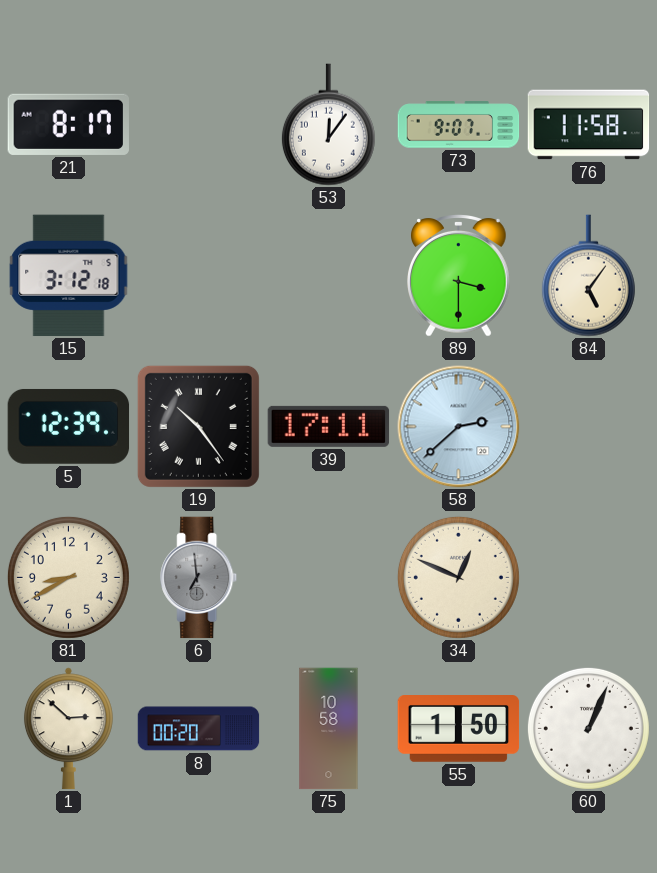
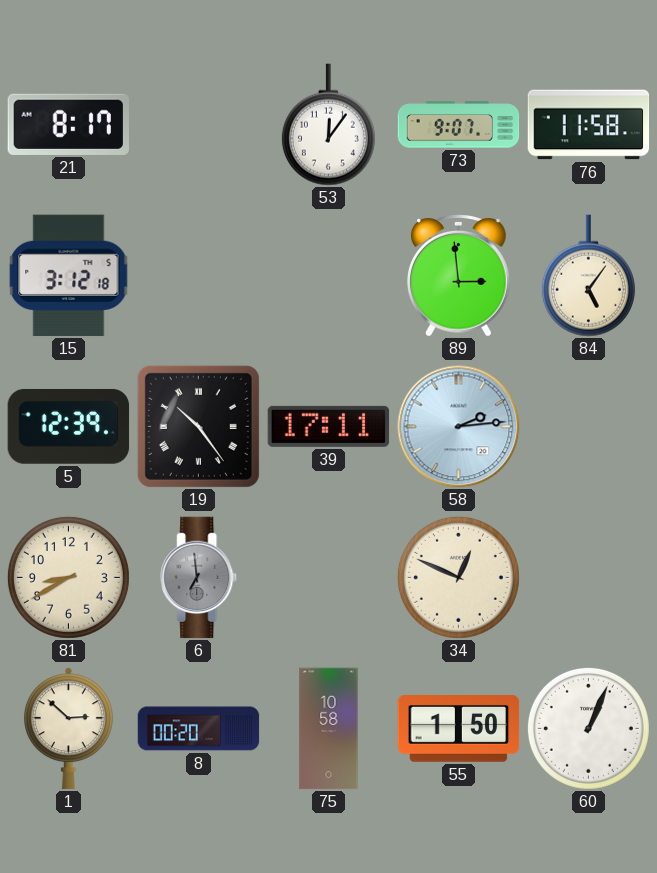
89: 3:30 -> 2:59
58: 2:38 -> 2:14
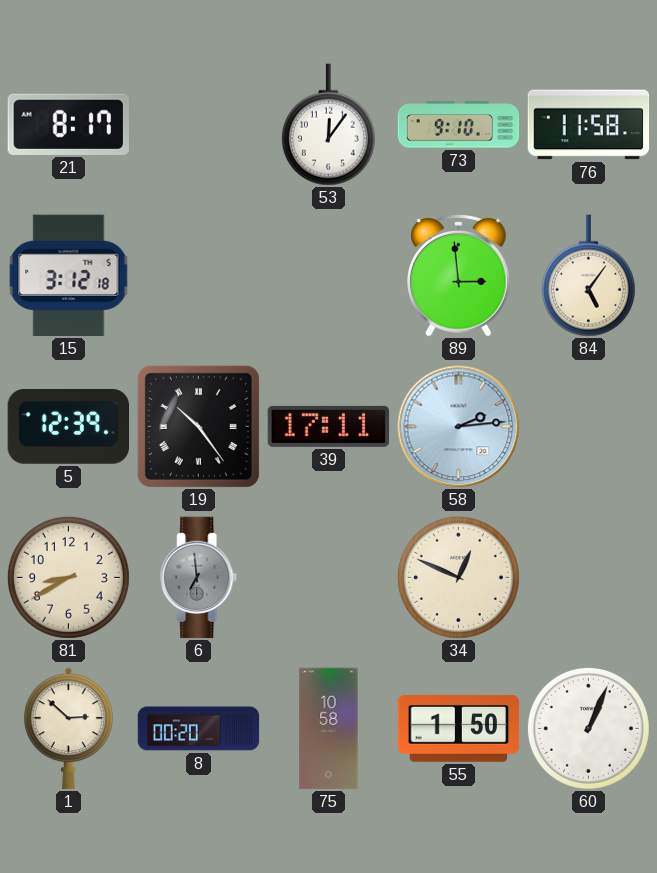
73: 9:07 -> 9:10
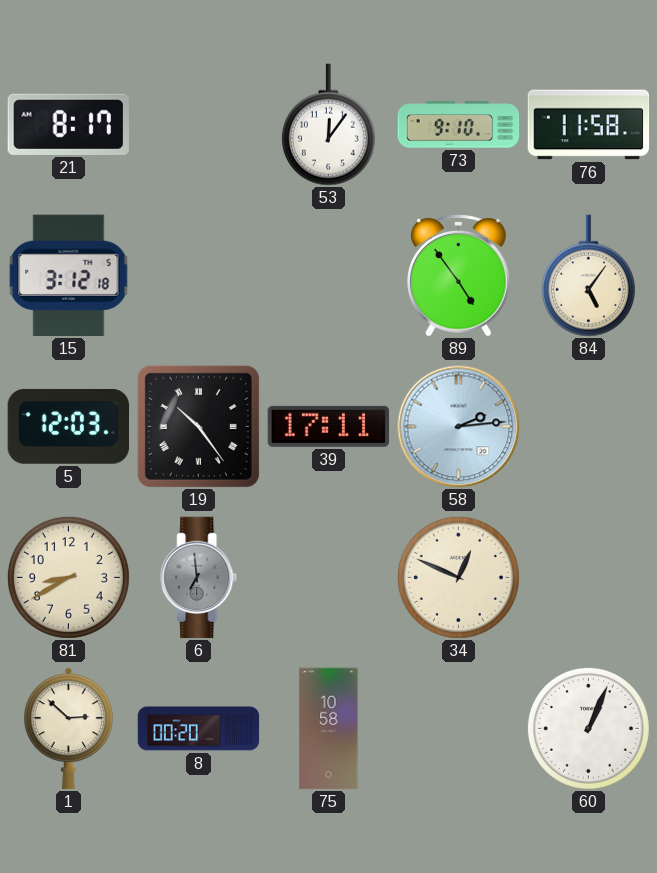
89: 2:59 -> 4:54
5: 12:39 -> 12:03
55: 1:50 -> none
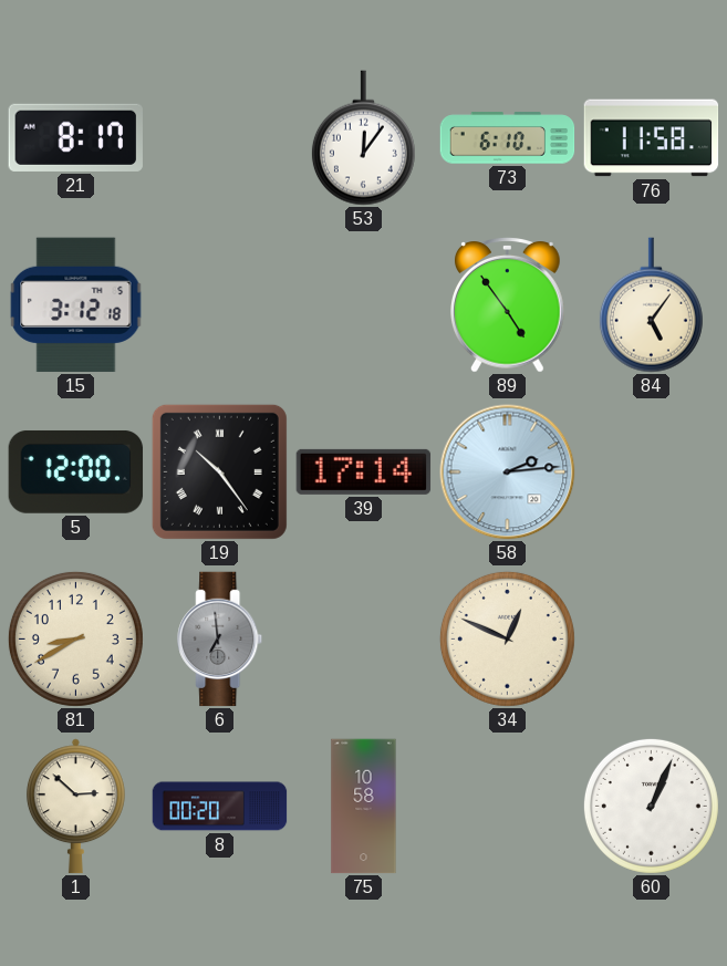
73: 9:10 -> 6:10
5: 12:03 -> 12:00
39: 17:11 -> 17:14
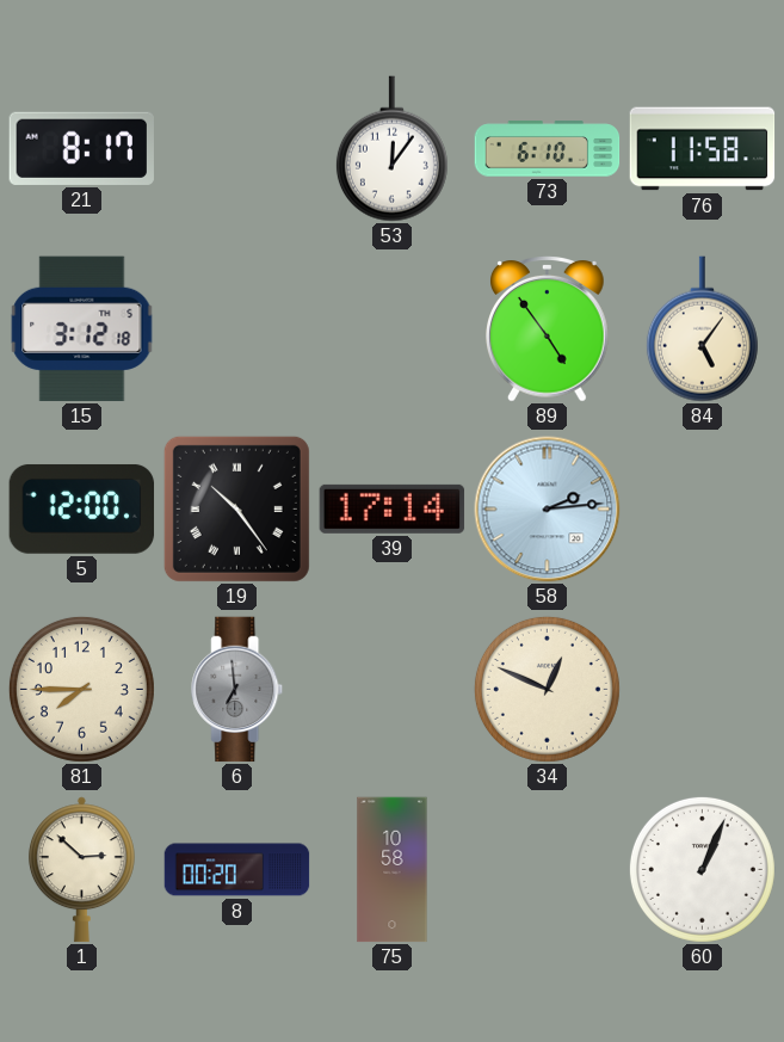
81: 8:40 -> 7:45
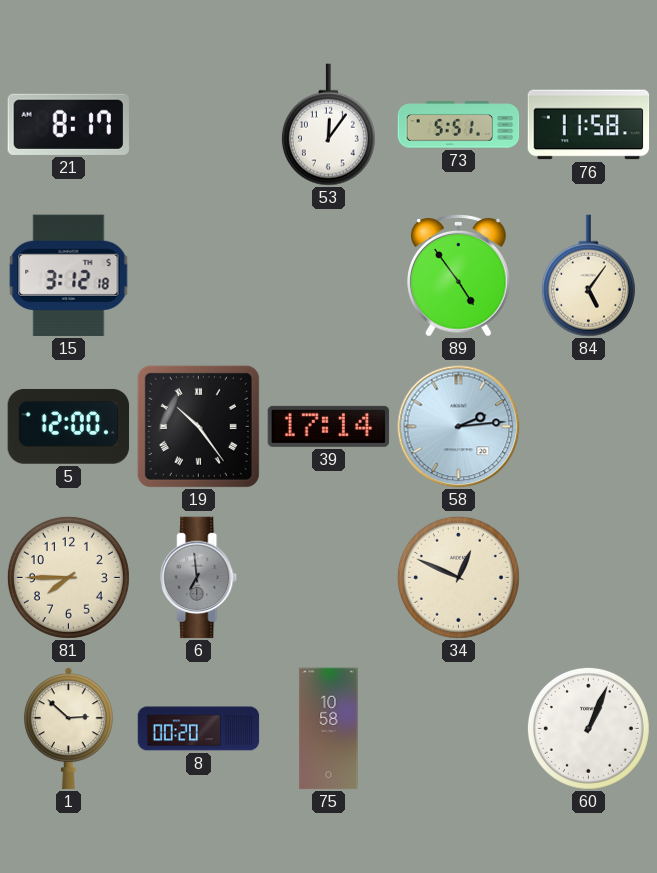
73: 6:10 -> 5:51
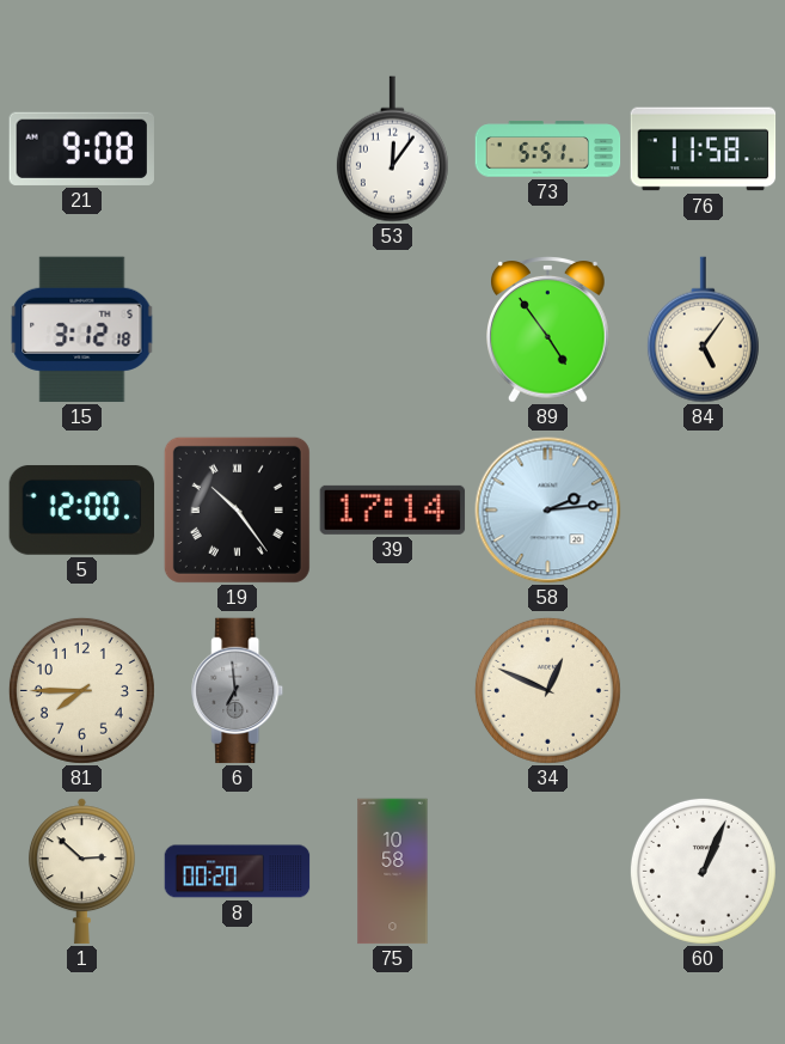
21: 8:17 -> 9:08
